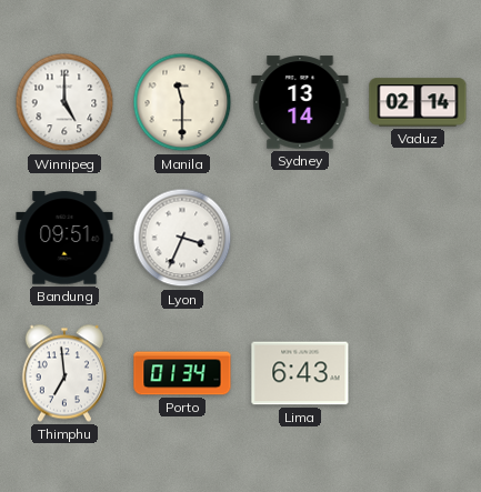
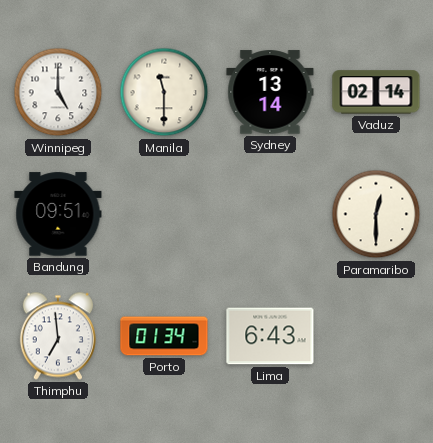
Lyon: 3:34 -> none
Paramaribo: none -> 12:30
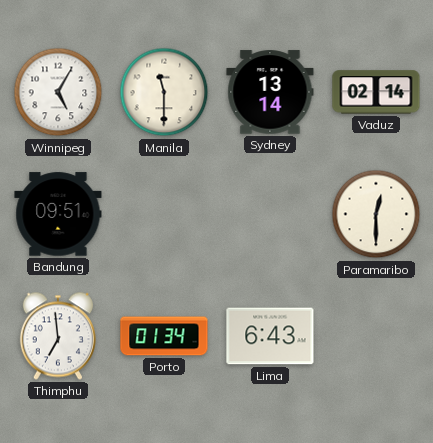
Winnipeg: 5:00 -> 5:05
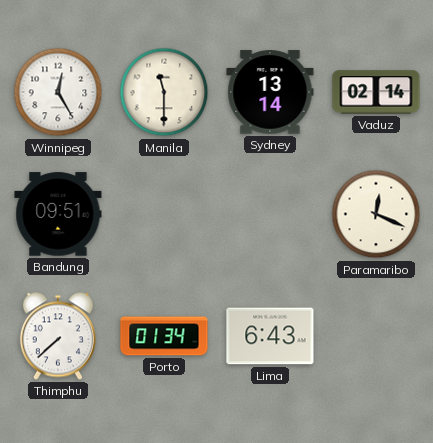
Winnipeg: 5:05 -> 12:25
Paramaribo: 12:30 -> 12:19
Thimphu: 6:59 -> 7:38
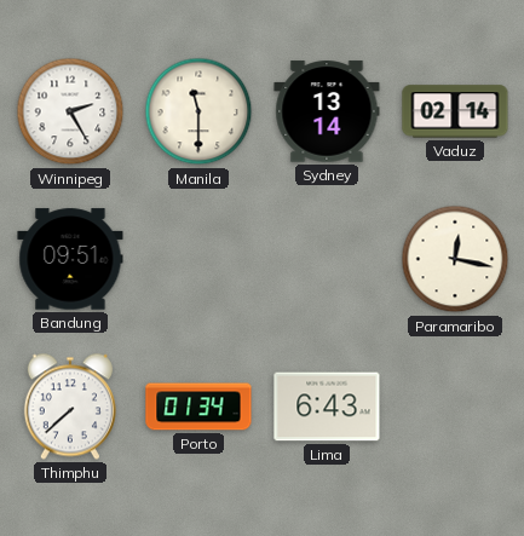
Winnipeg: 12:25 -> 2:25
Paramaribo: 12:19 -> 12:17
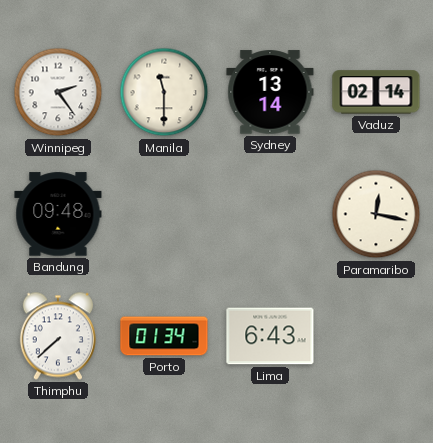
Winnipeg: 2:25 -> 2:24
Bandung: 09:51 -> 09:48
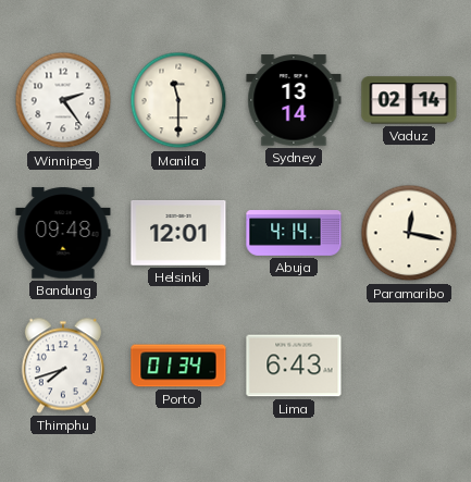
Helsinki: none -> 12:01
Abuja: none -> 4:14
Thimphu: 7:38 -> 7:42
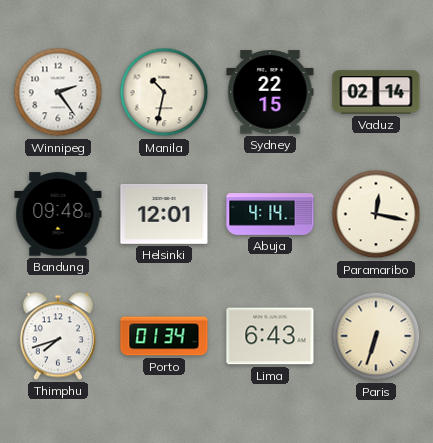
Manila: 11:30 -> 10:32
Sydney: 13:14 -> 22:15
Paris: none -> 6:33
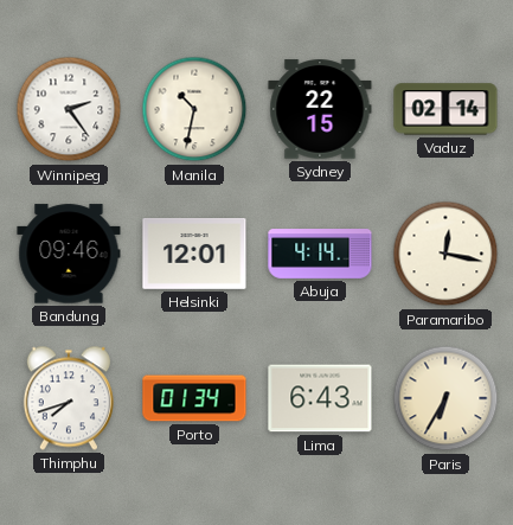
Bandung: 09:48 -> 09:46
Paris: 6:33 -> 6:35
